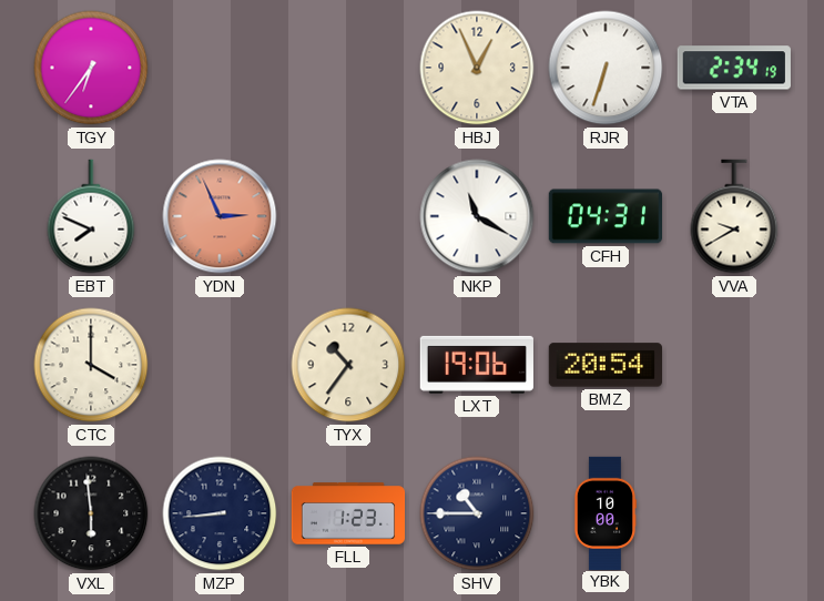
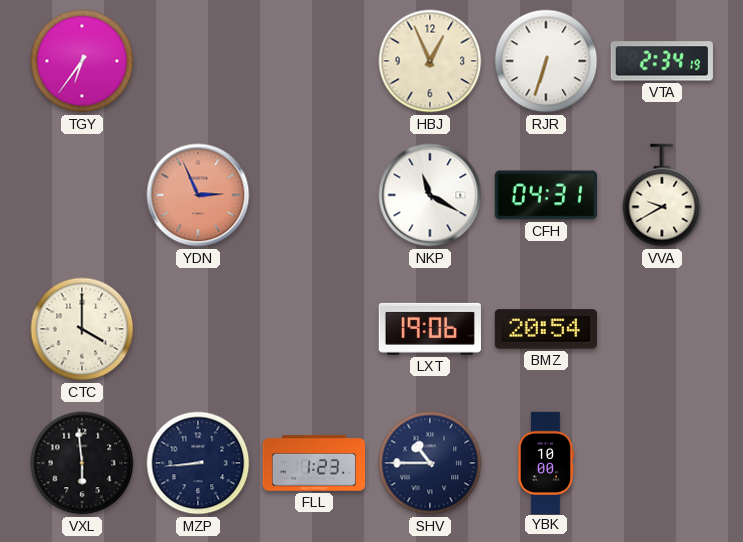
EBT: 7:49 -> none
TYX: 10:36 -> none
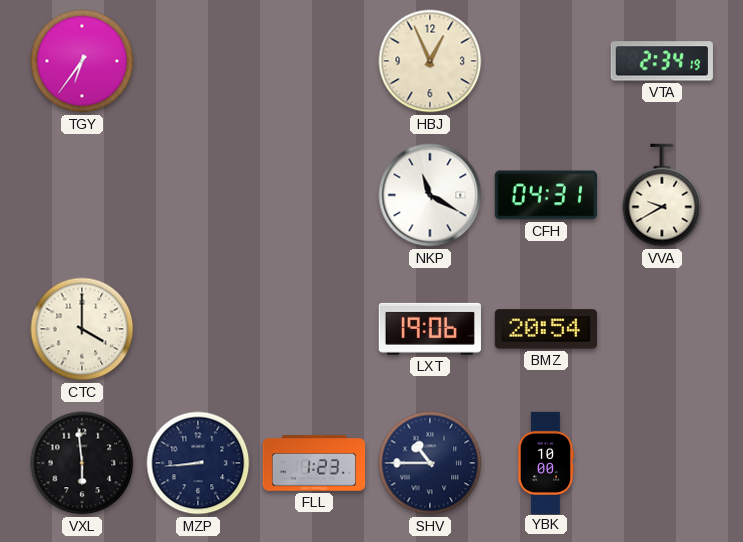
RJR: 6:33 -> none
YDN: 2:56 -> none
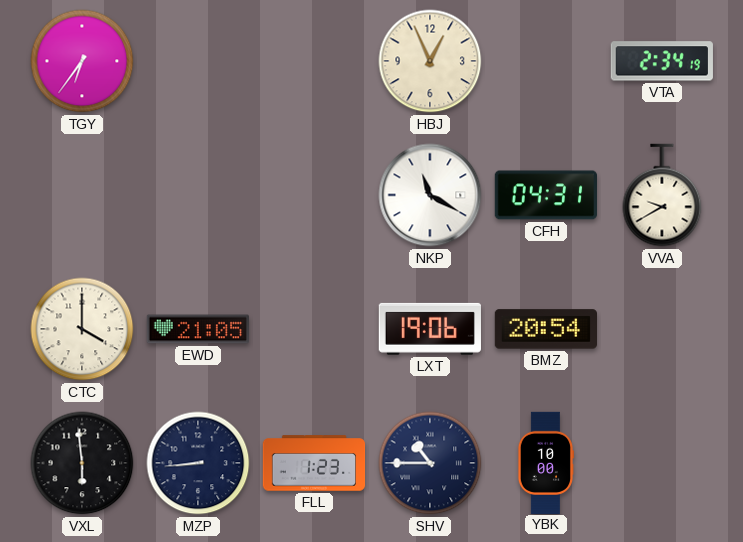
EWD: none -> 21:05
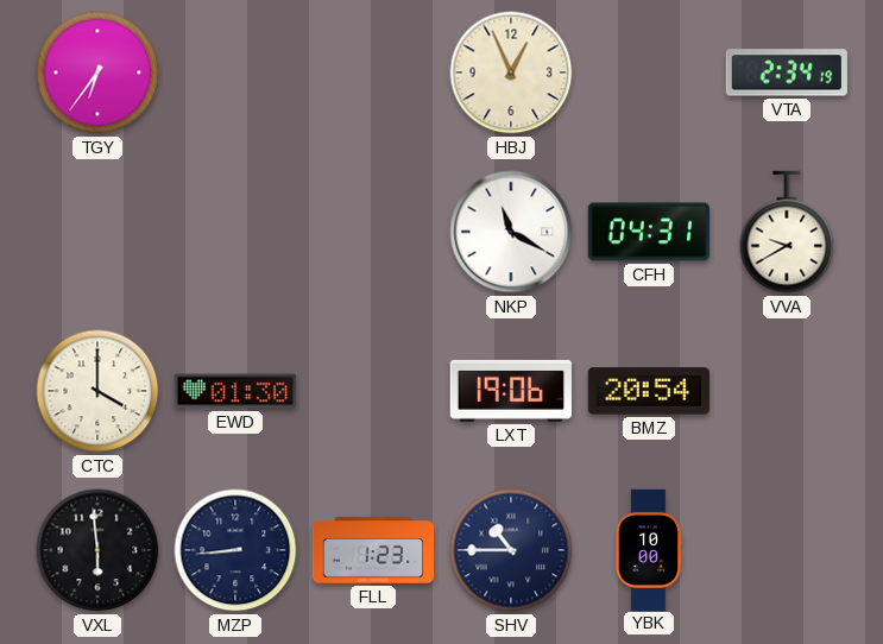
EWD: 21:05 -> 01:30
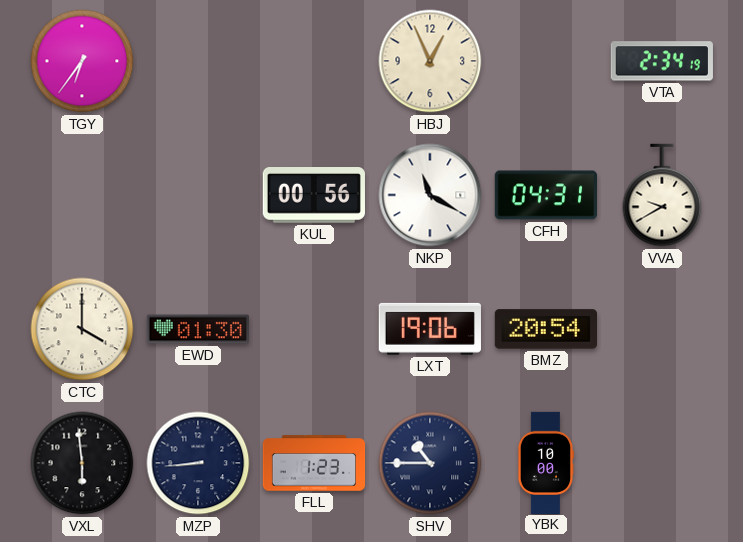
KUL: none -> 00:56
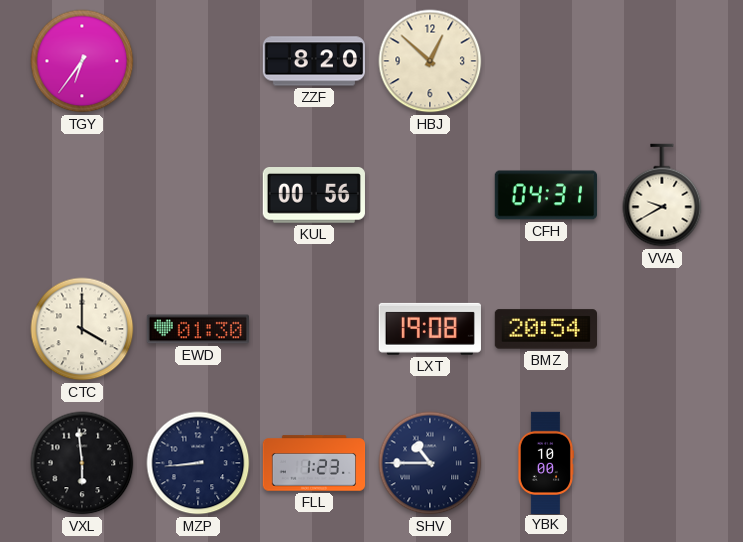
ZZF: none -> 8:20
HBJ: 12:56 -> 12:52
VTA: 2:34 -> none
NKP: 11:20 -> none
LXT: 19:06 -> 19:08
